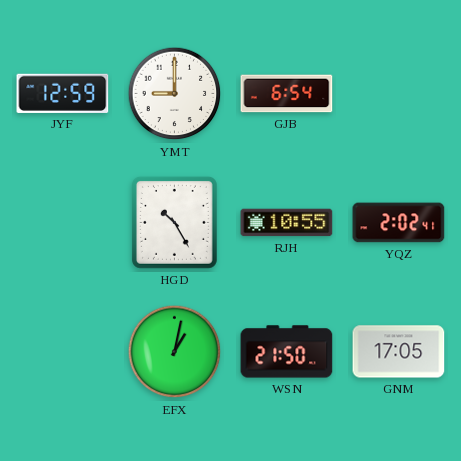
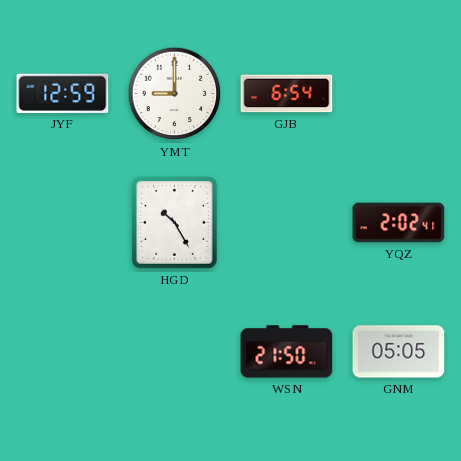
RJH: 10:55 -> none
EFX: 1:02 -> none
GNM: 17:05 -> 05:05
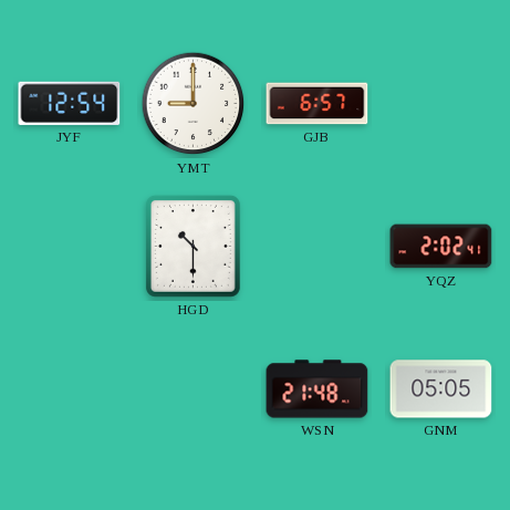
JYF: 12:59 -> 12:54
GJB: 6:54 -> 6:57
HGD: 10:25 -> 10:30
WSN: 21:50 -> 21:48
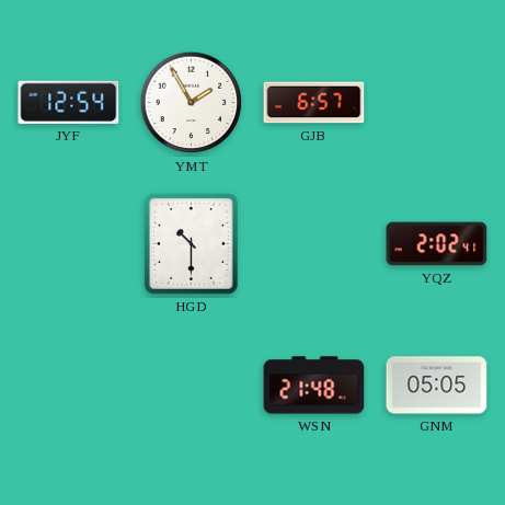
YMT: 9:00 -> 1:55
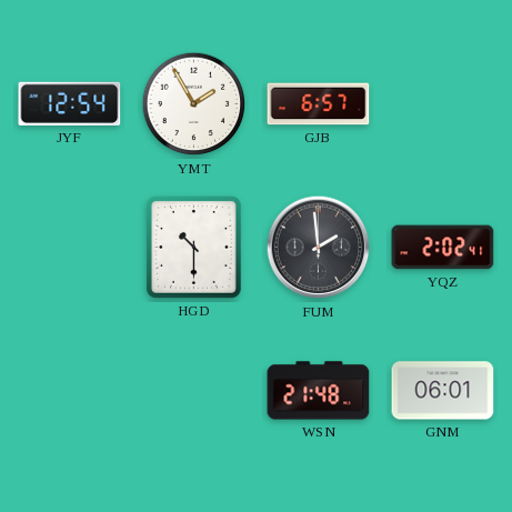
FUM: none -> 1:59
GNM: 05:05 -> 06:01
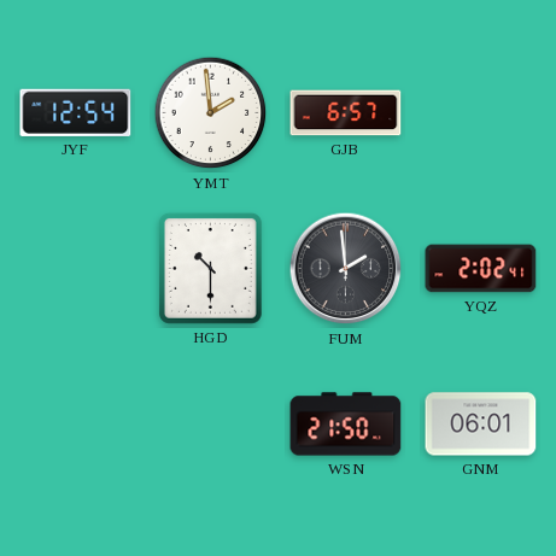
YMT: 1:55 -> 1:59
WSN: 21:48 -> 21:50
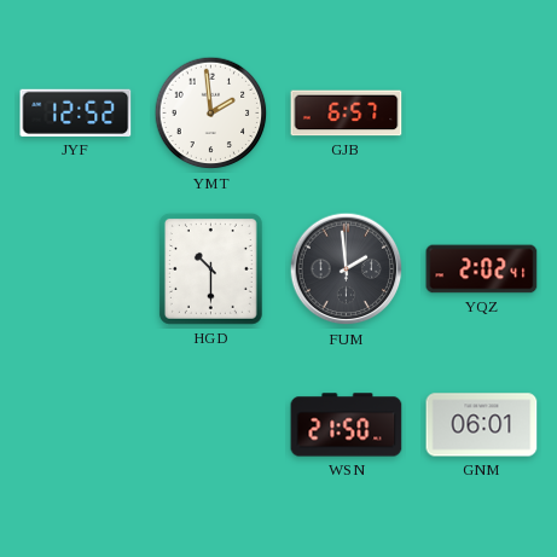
JYF: 12:54 -> 12:52
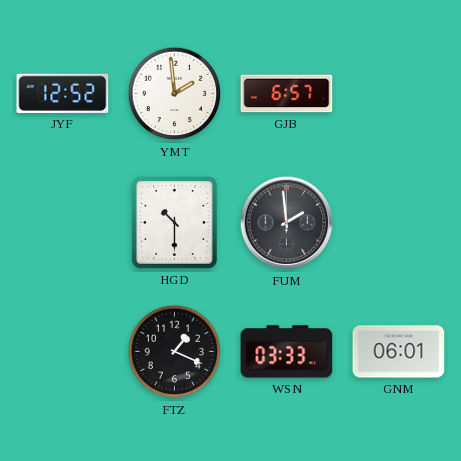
YQZ: 2:02 -> none
FTZ: none -> 1:19
WSN: 21:50 -> 03:33
